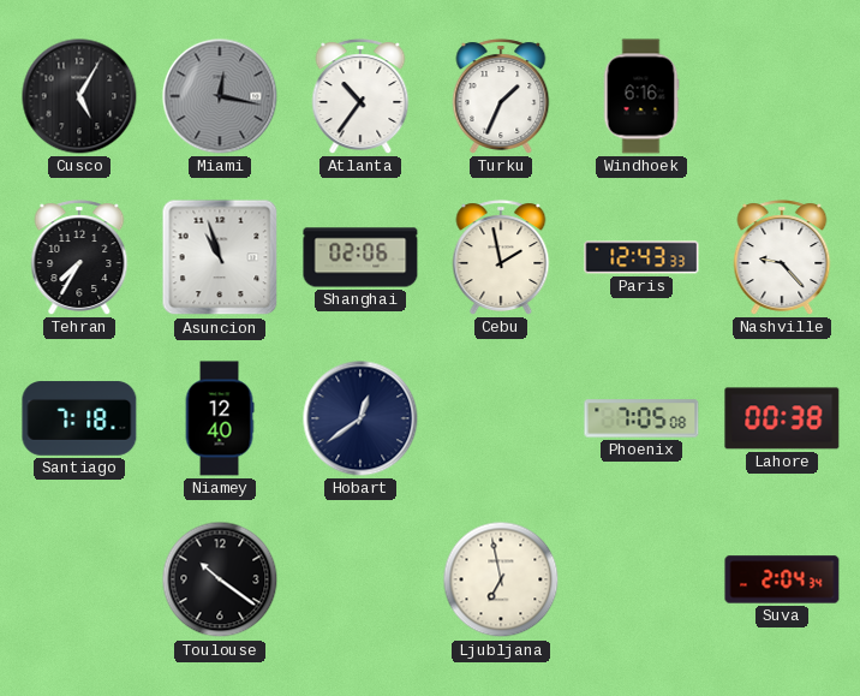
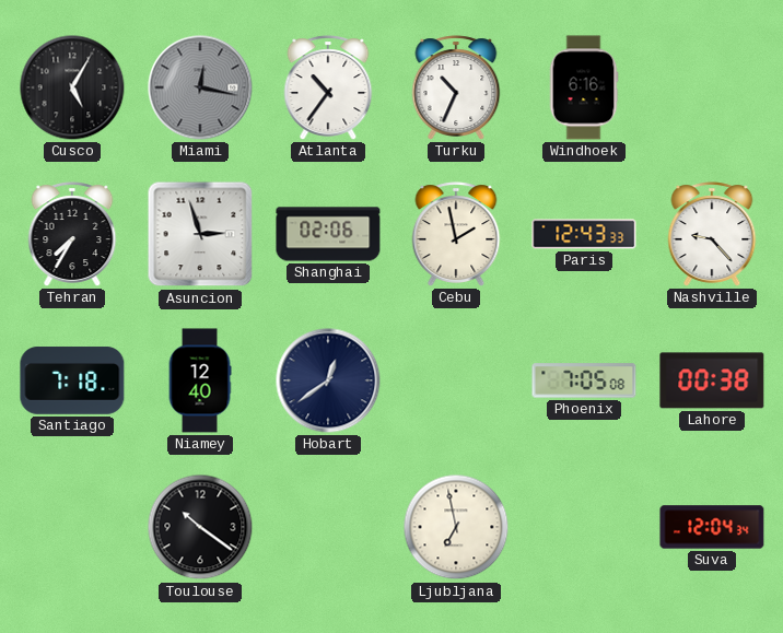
Turku: 1:34 -> 10:34
Asuncion: 10:57 -> 2:57
Suva: 2:04 -> 12:04
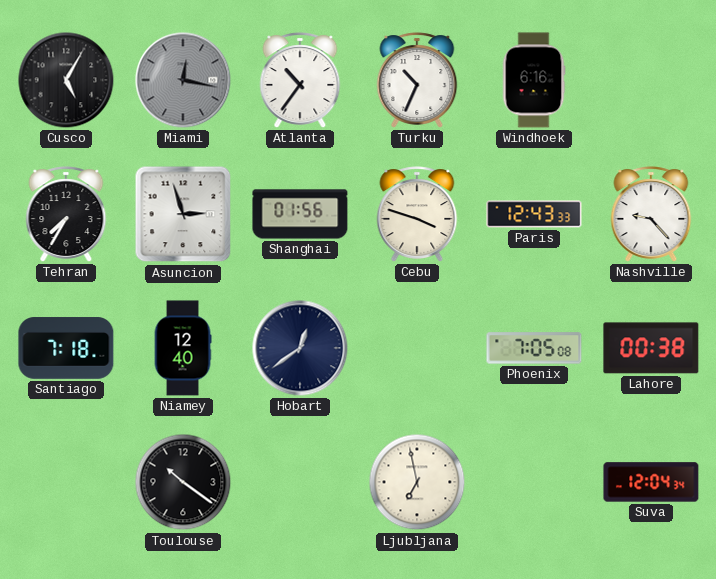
Shanghai: 02:06 -> 01:56
Cebu: 1:58 -> 3:48
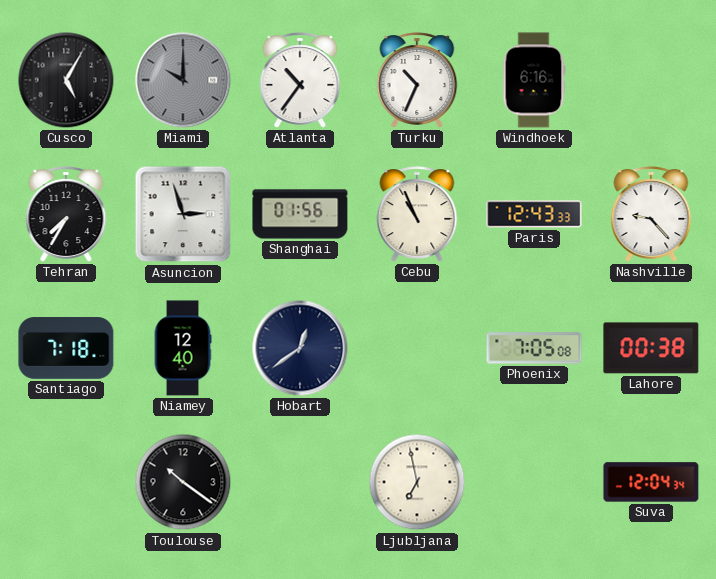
Miami: 12:17 -> 10:00
Cebu: 3:48 -> 10:56
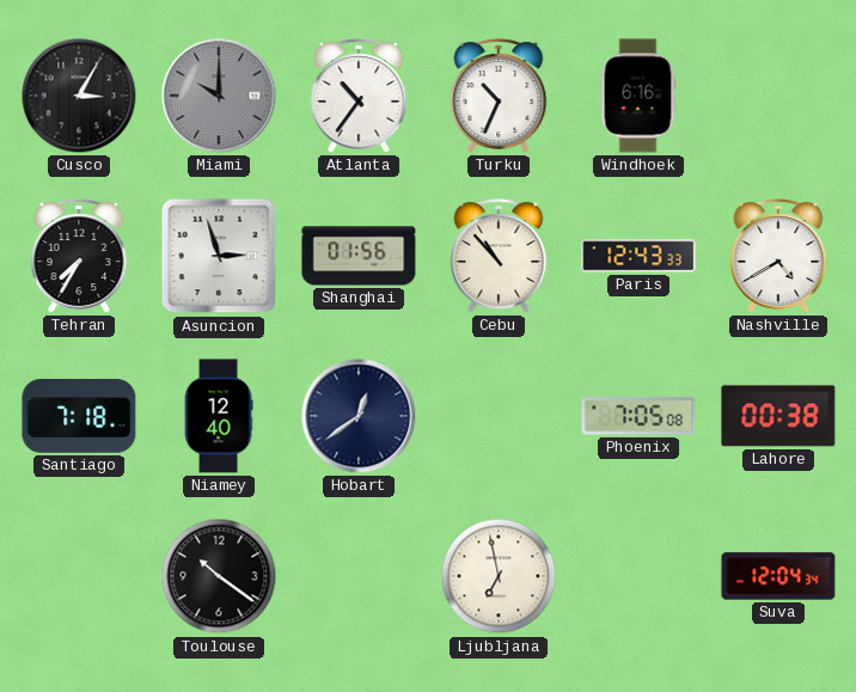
Cusco: 5:05 -> 3:05
Cebu: 10:56 -> 10:53
Nashville: 9:23 -> 4:40
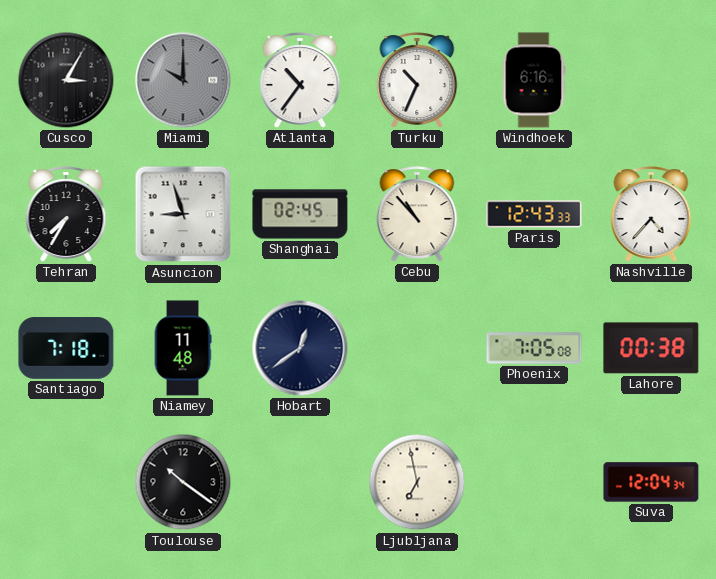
Asuncion: 2:57 -> 8:57
Shanghai: 01:56 -> 02:45
Nashville: 4:40 -> 4:37
Niamey: 12:40 -> 11:48
